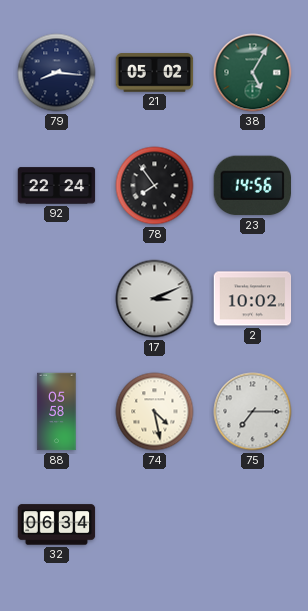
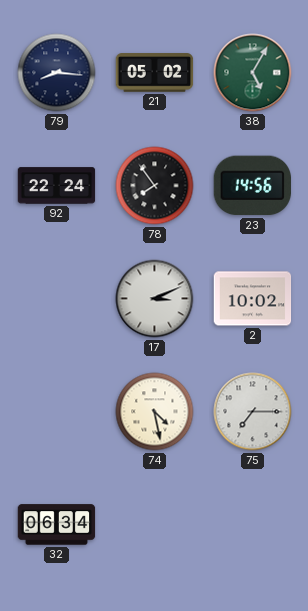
88: 05:58 -> none
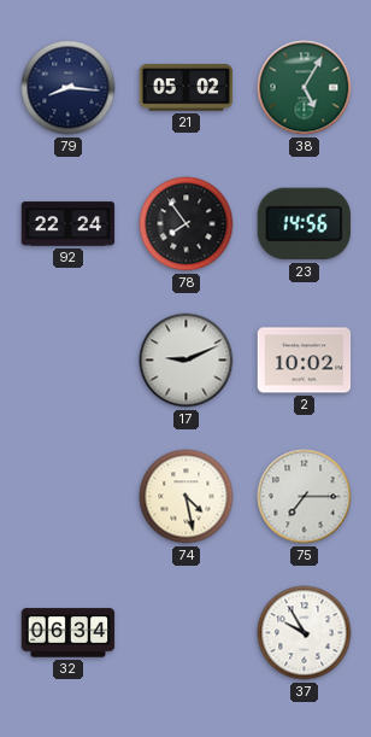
17: 3:11 -> 9:11
37: none -> 9:55
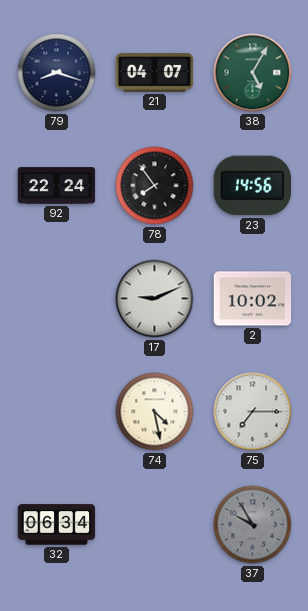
79: 8:16 -> 8:18
21: 05:02 -> 04:07
37 dial: white -> grey
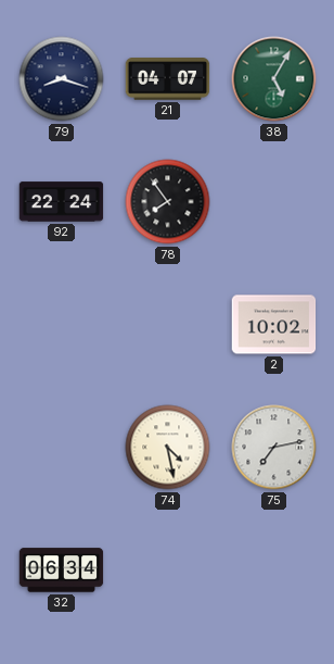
23: 14:56 -> none
17: 9:11 -> none
75: 7:15 -> 7:13
37: 9:55 -> none
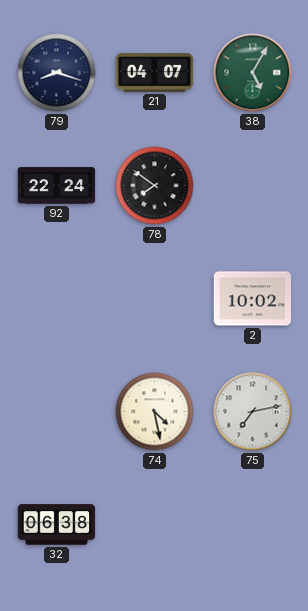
78: 7:54 -> 7:51
32: 06:34 -> 06:38
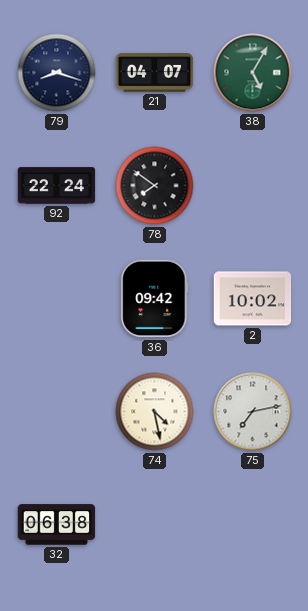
36: none -> 09:42
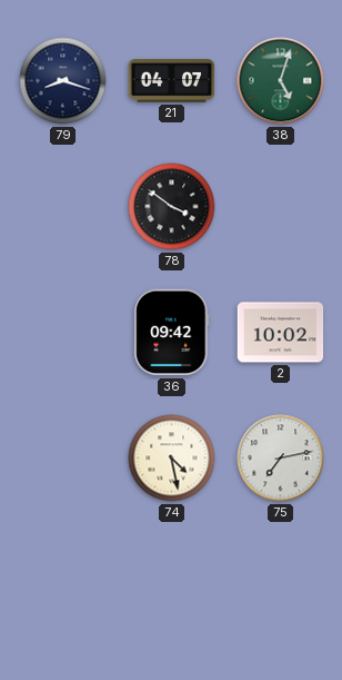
38: 5:05 -> 5:03
92: 22:24 -> none
78: 7:51 -> 3:51
32: 06:38 -> none
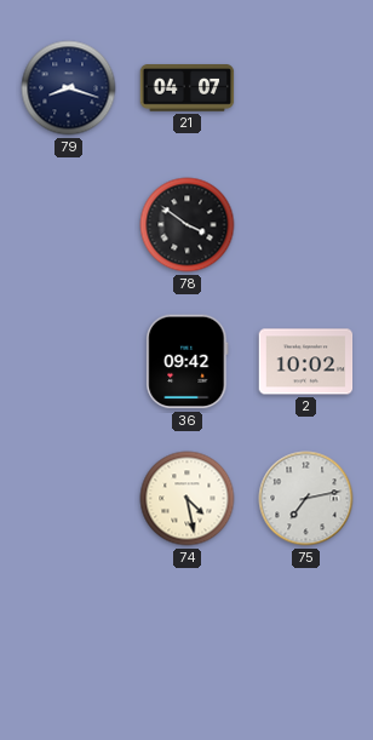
38: 5:03 -> none
